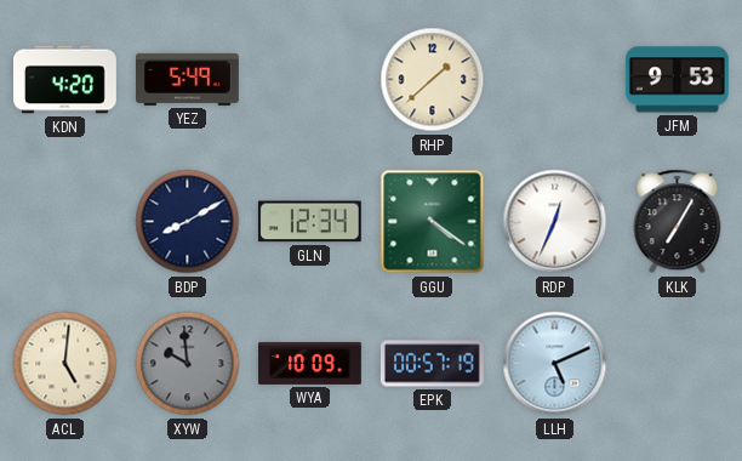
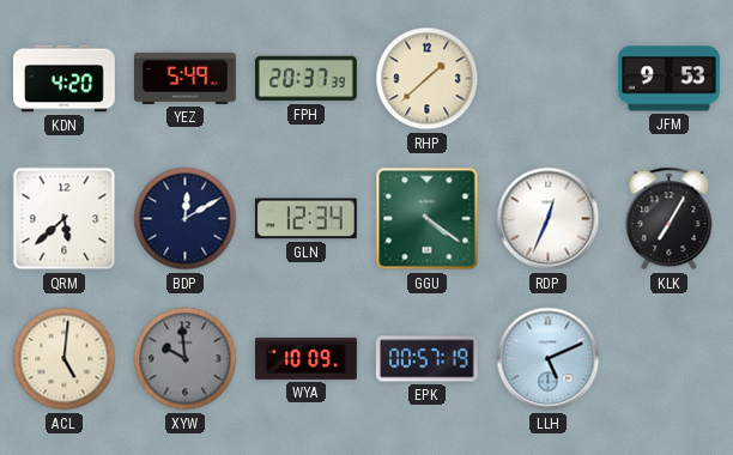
FPH: none -> 20:37
QRM: none -> 5:38
BDP: 8:10 -> 12:10
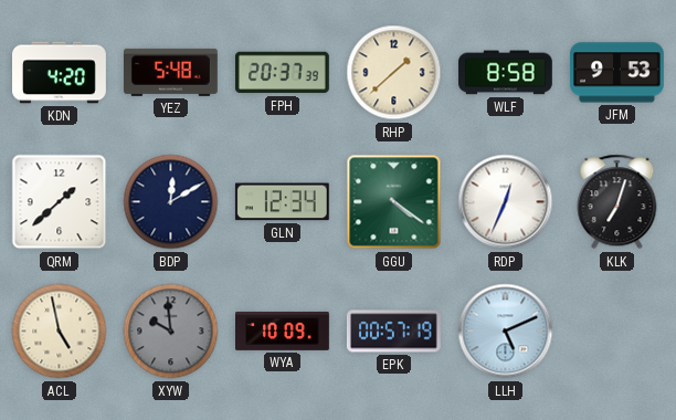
YEZ: 5:49 -> 5:48
WLF: none -> 8:58
QRM: 5:38 -> 1:38
KLK: 7:05 -> 7:03
ACL: 5:01 -> 4:58
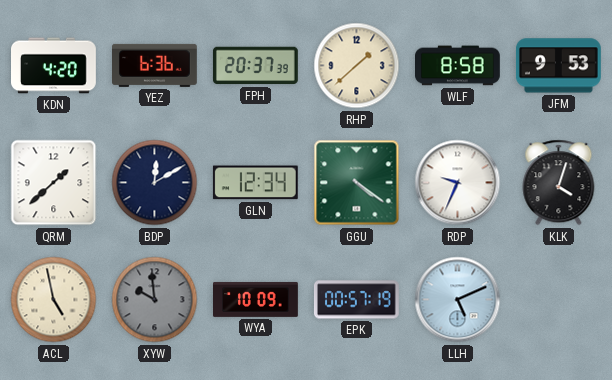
YEZ: 5:48 -> 6:36
RDP: 12:34 -> 9:34
KLK: 7:03 -> 4:03
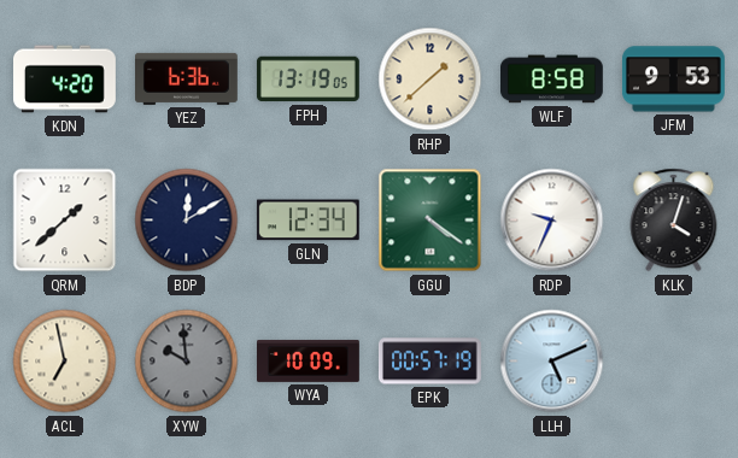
FPH: 20:37 -> 13:19
ACL: 4:58 -> 6:58
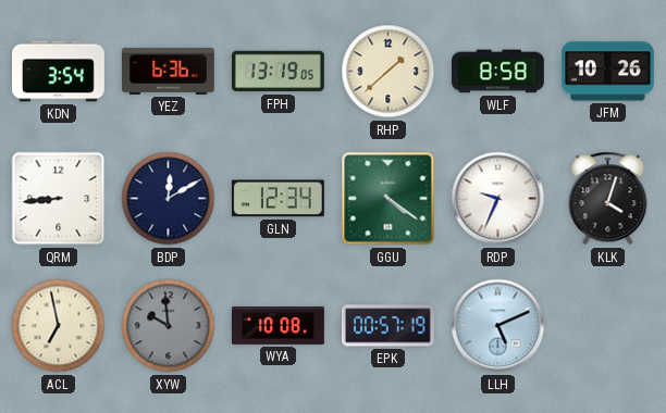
KDN: 4:20 -> 3:54
JFM: 9:53 -> 10:26
QRM: 1:38 -> 8:44
WYA: 10:09 -> 10:08
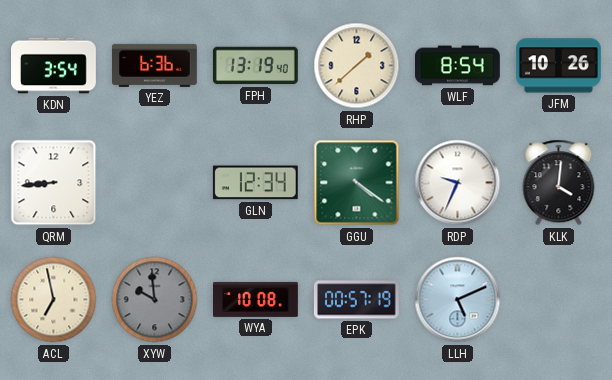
FPH: 13:19:05 -> 13:19:40
WLF: 8:58 -> 8:54
BDP: 12:10 -> none
KLK: 4:03 -> 4:01
